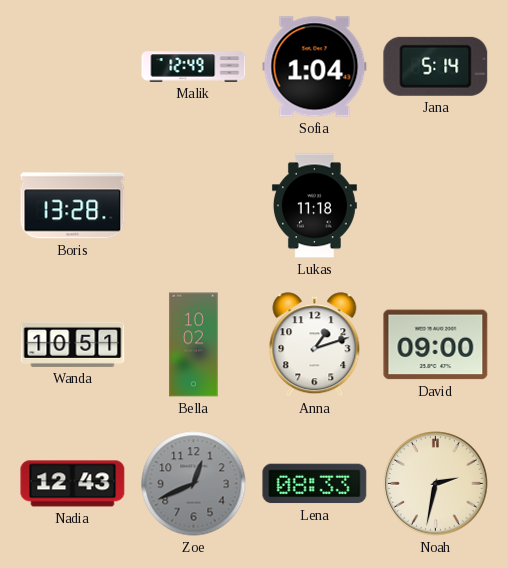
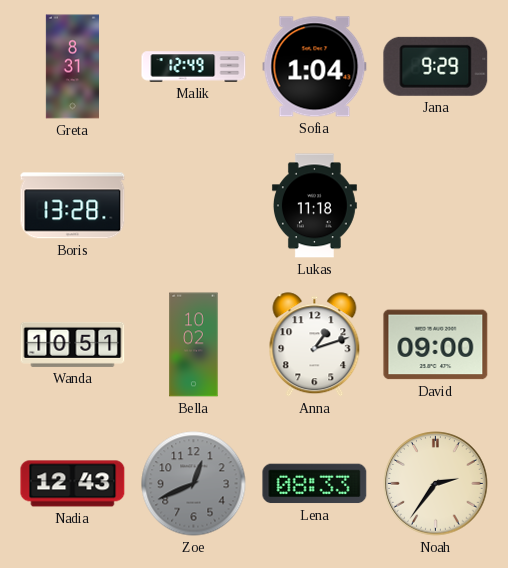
Greta: none -> 8:31
Jana: 5:14 -> 9:29
Noah: 2:32 -> 2:36
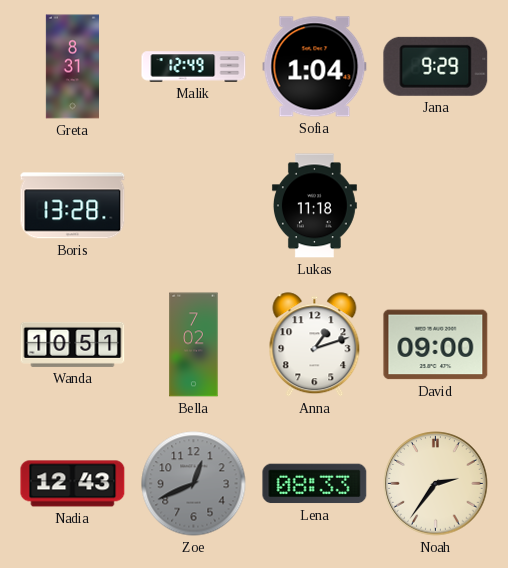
Bella: 10:02 -> 7:02
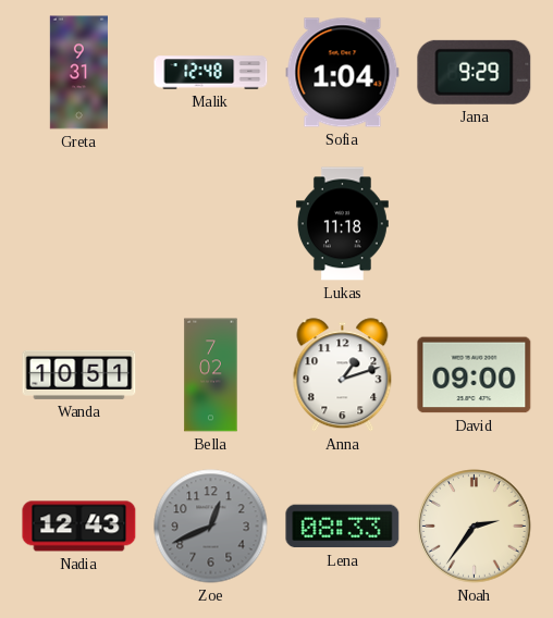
Greta: 8:31 -> 9:31
Malik: 12:49 -> 12:48
Boris: 13:28 -> none
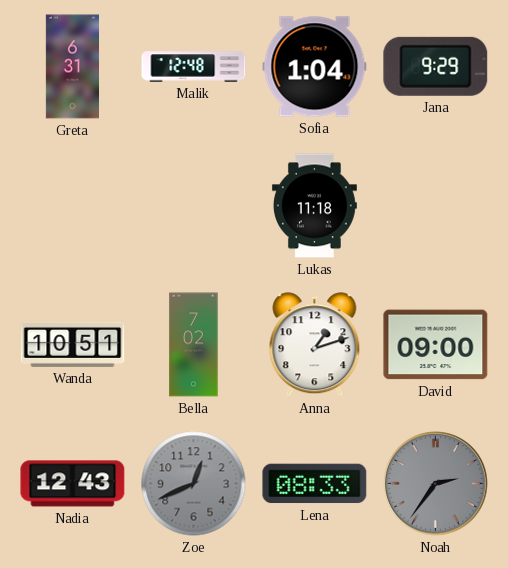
Greta: 9:31 -> 6:31
Noah dial: cream -> grey
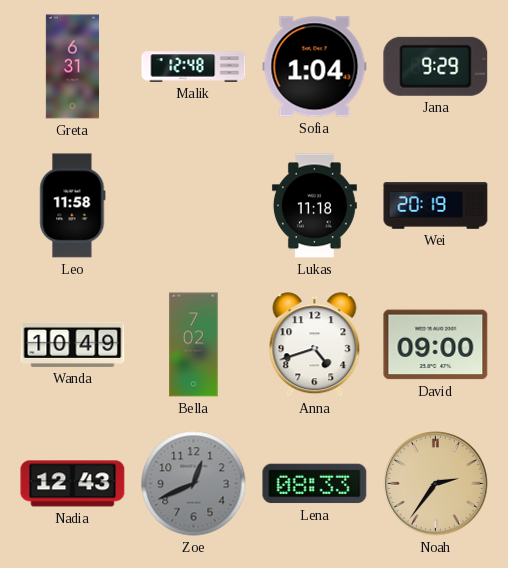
Leo: none -> 11:58
Wei: none -> 20:19
Wanda: 10:51 -> 10:49
Anna: 1:12 -> 4:42
Noah dial: grey -> champagne
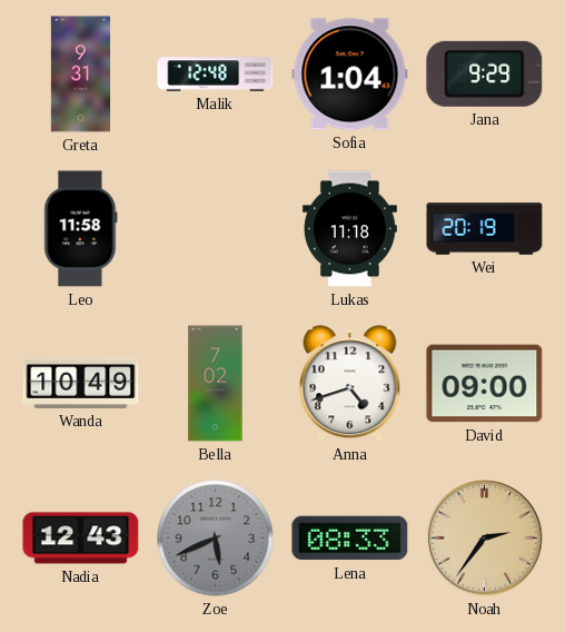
Greta: 6:31 -> 9:31
Zoe: 12:41 -> 5:41
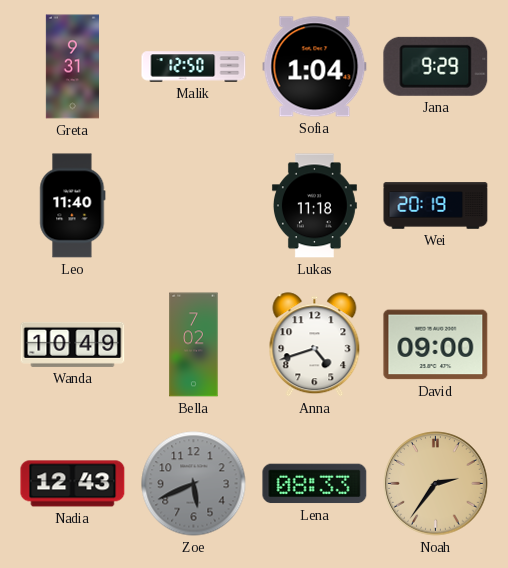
Malik: 12:48 -> 12:50
Leo: 11:58 -> 11:40
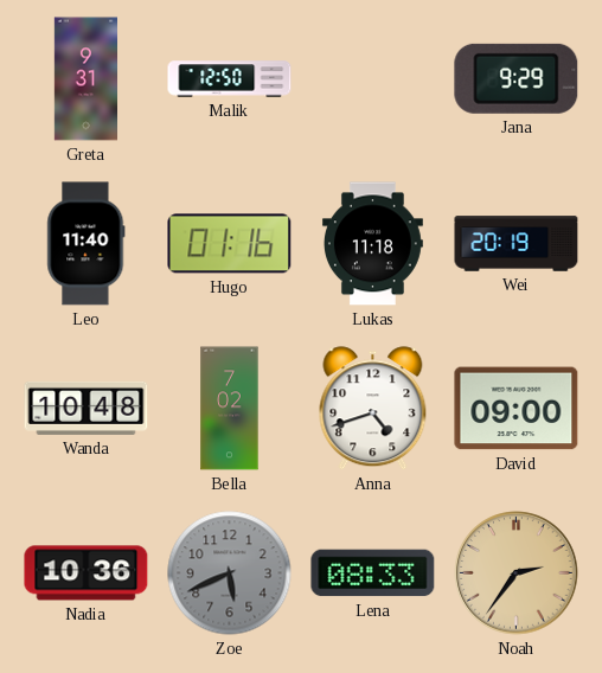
Sofia: 1:04 -> none
Hugo: none -> 01:16
Wanda: 10:49 -> 10:48
Nadia: 12:43 -> 10:36
